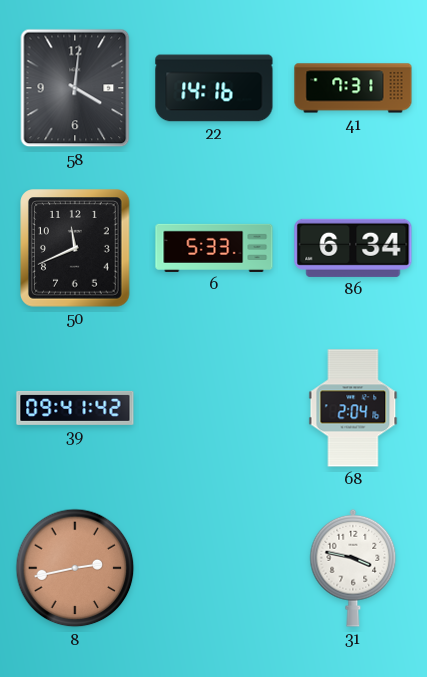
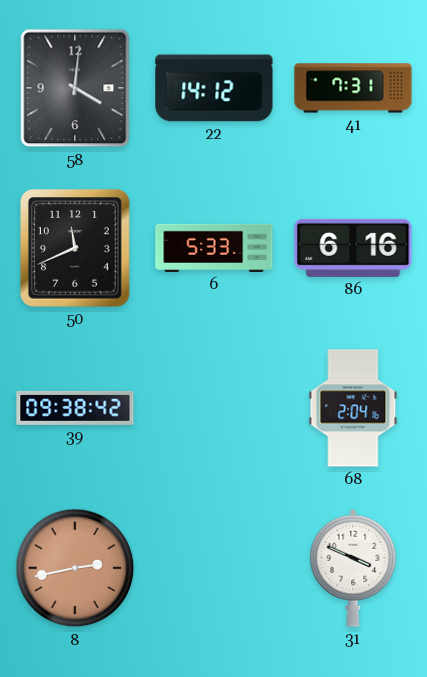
22: 14:16 -> 14:12
86: 6:34 -> 6:16
39: 09:41 -> 09:38
31: 3:47 -> 3:49
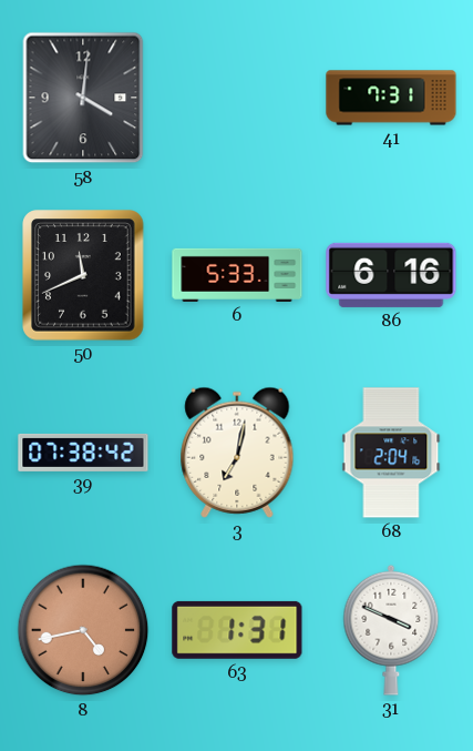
22: 14:12 -> none
39: 09:38 -> 07:38
3: none -> 7:02
8: 2:43 -> 4:43
63: none -> 1:31
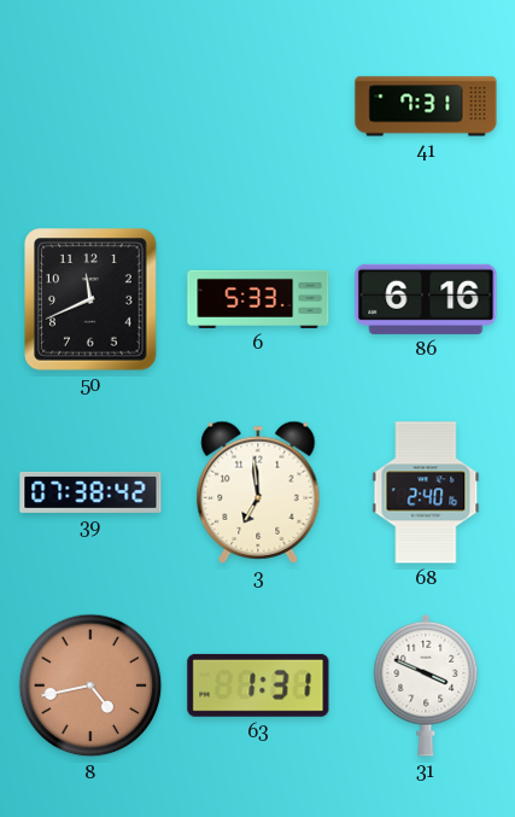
58: 4:01 -> none
3: 7:02 -> 6:59
68: 2:04 -> 2:40
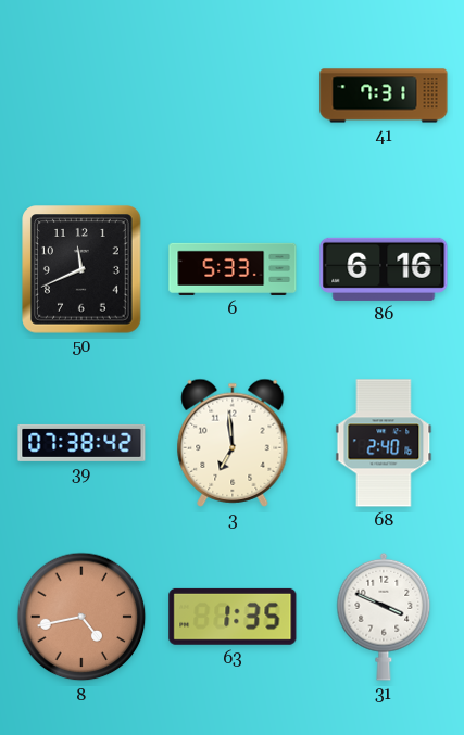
63: 1:31 -> 1:35
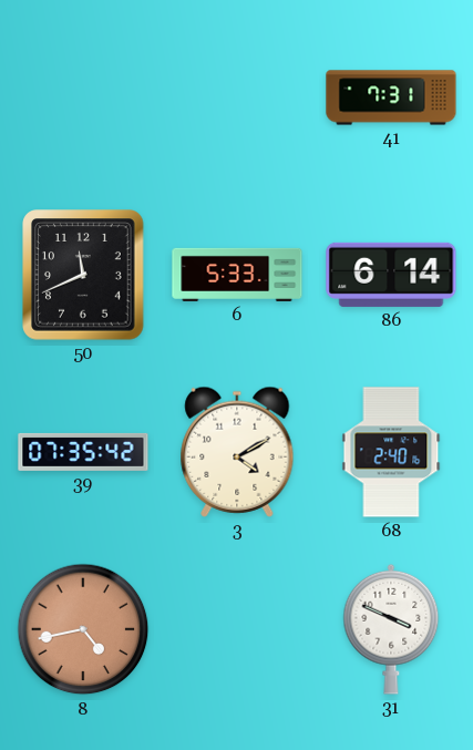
86: 6:16 -> 6:14
39: 07:38 -> 07:35
3: 6:59 -> 4:10
63: 1:35 -> none
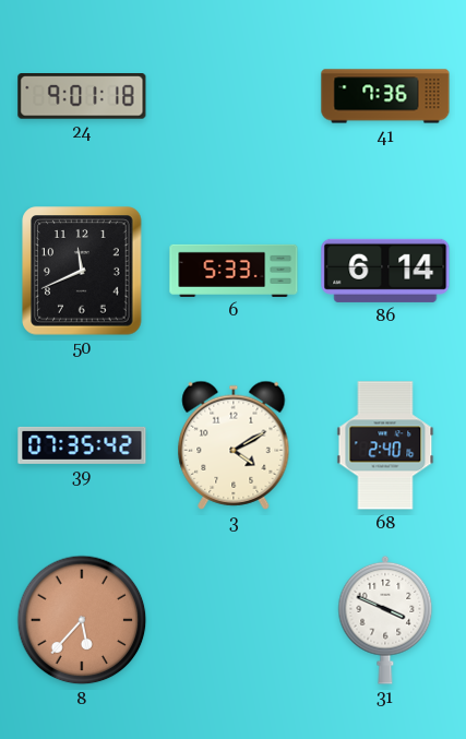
24: none -> 9:01
41: 7:31 -> 7:36
8: 4:43 -> 5:37
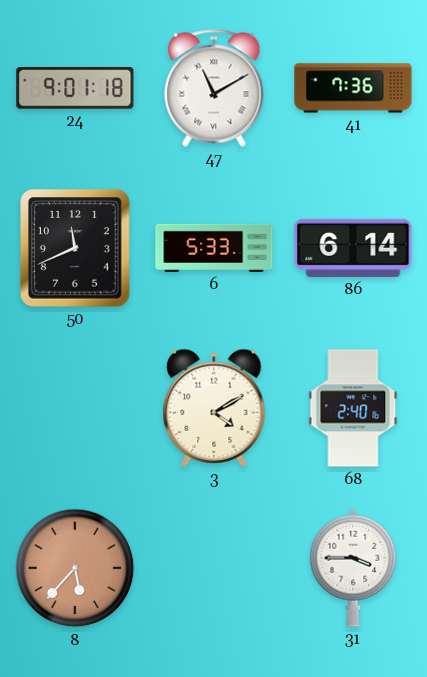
47: none -> 11:10
39: 07:35 -> none
31: 3:49 -> 3:45
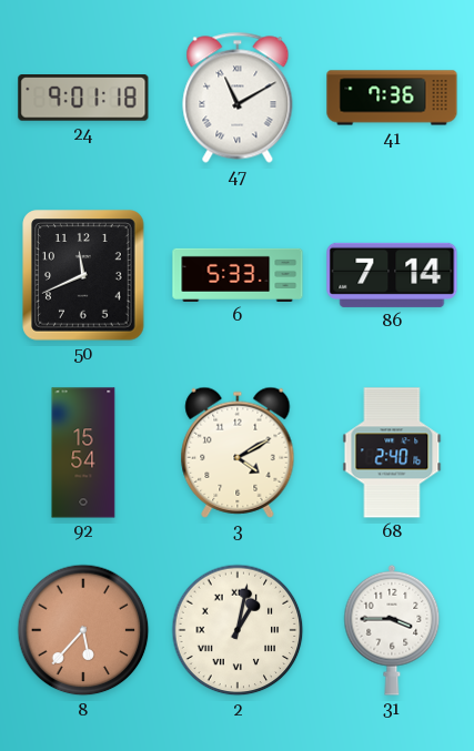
86: 6:14 -> 7:14
92: none -> 15:54
2: none -> 1:02
